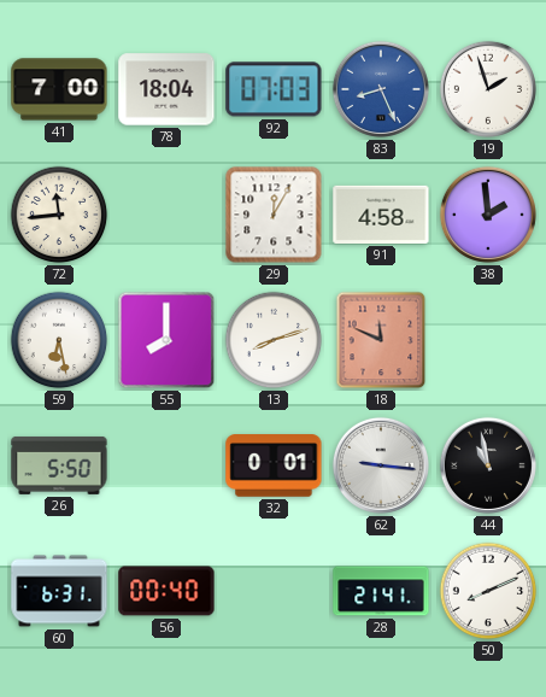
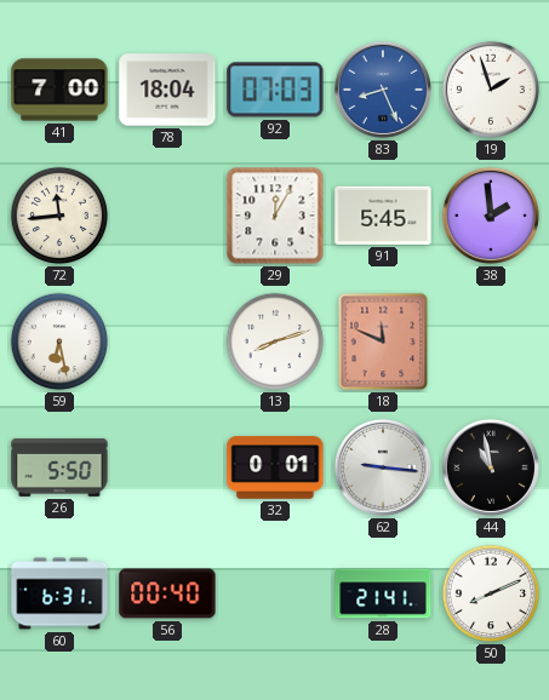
91: 4:58 -> 5:45
55: 8:00 -> none
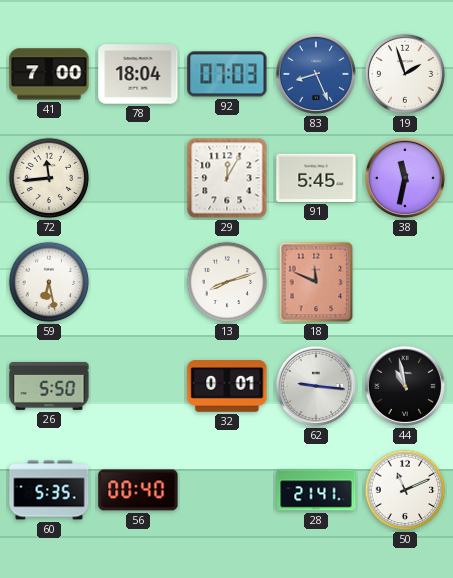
38: 1:59 -> 11:32
60: 6:31 -> 5:35
50: 8:11 -> 11:11
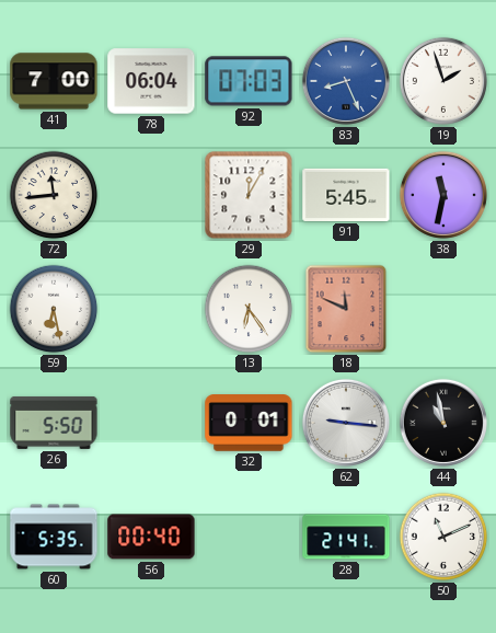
78: 18:04 -> 06:04
13: 8:12 -> 6:24
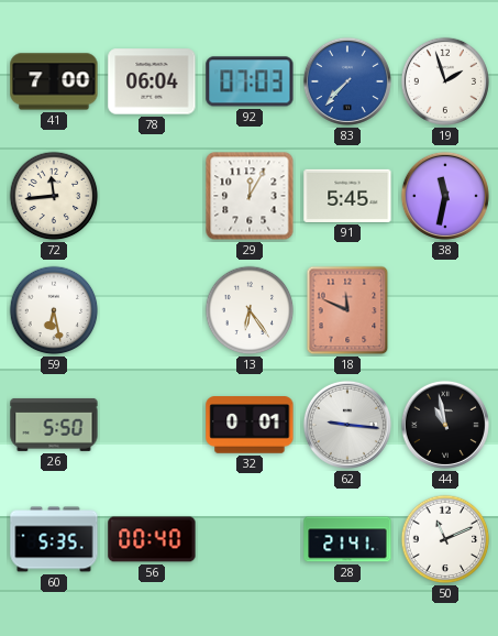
83: 8:26 -> 7:37
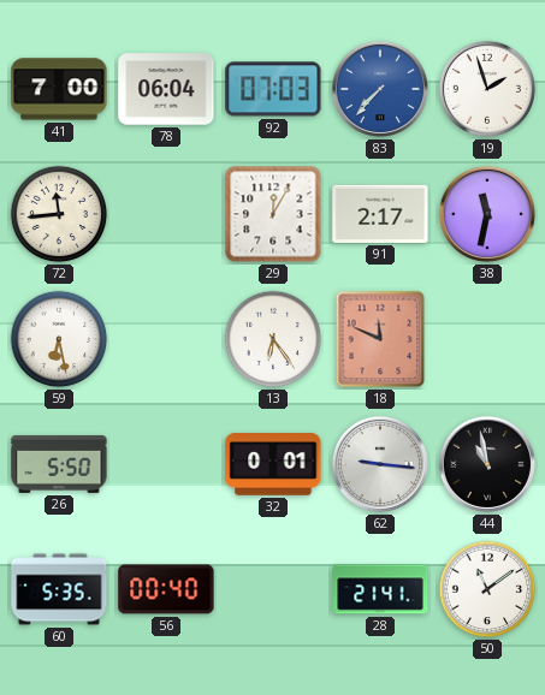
91: 5:45 -> 2:17
50: 11:11 -> 11:09
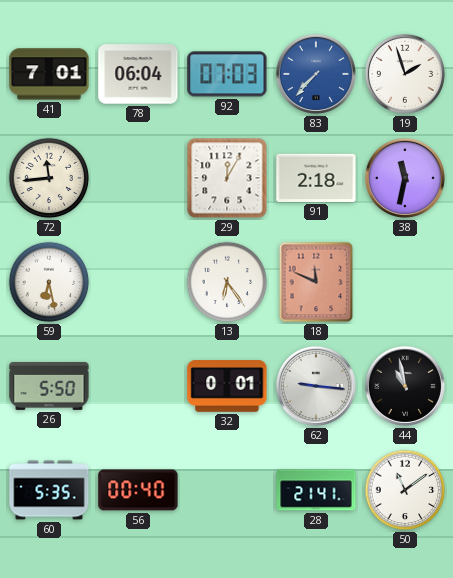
41: 7:00 -> 7:01
91: 2:17 -> 2:18
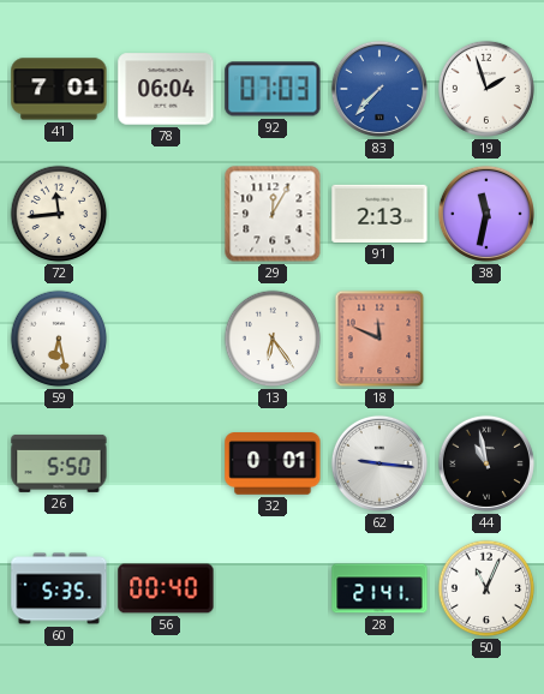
91: 2:18 -> 2:13
50: 11:09 -> 11:04
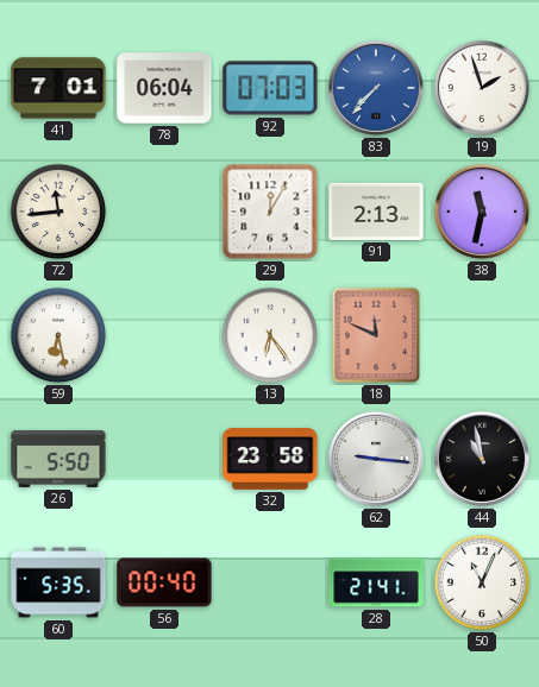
32: 0:01 -> 23:58
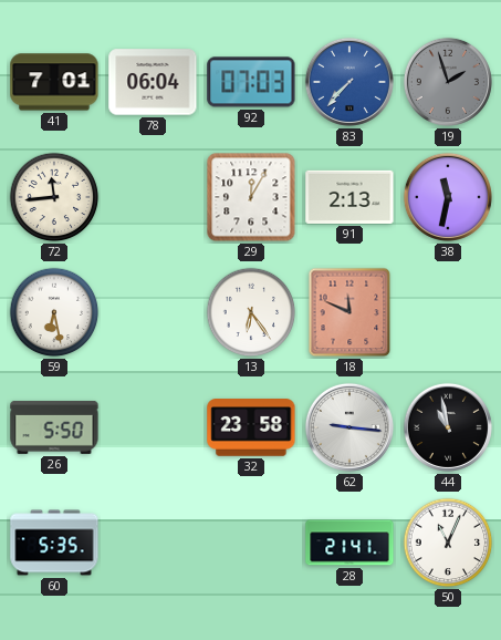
19 dial: white -> grey
56: 00:40 -> none
